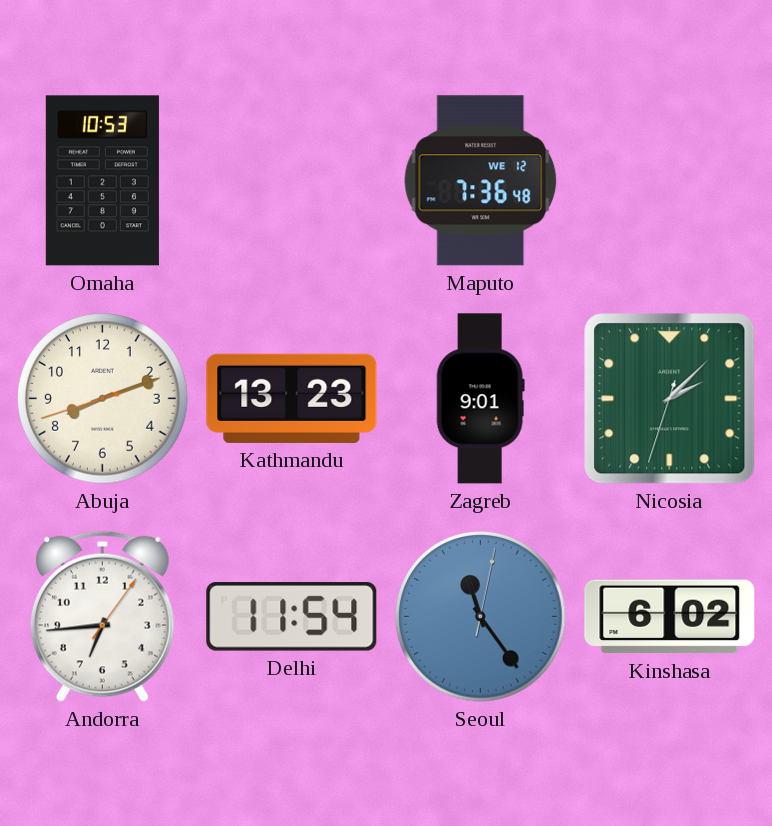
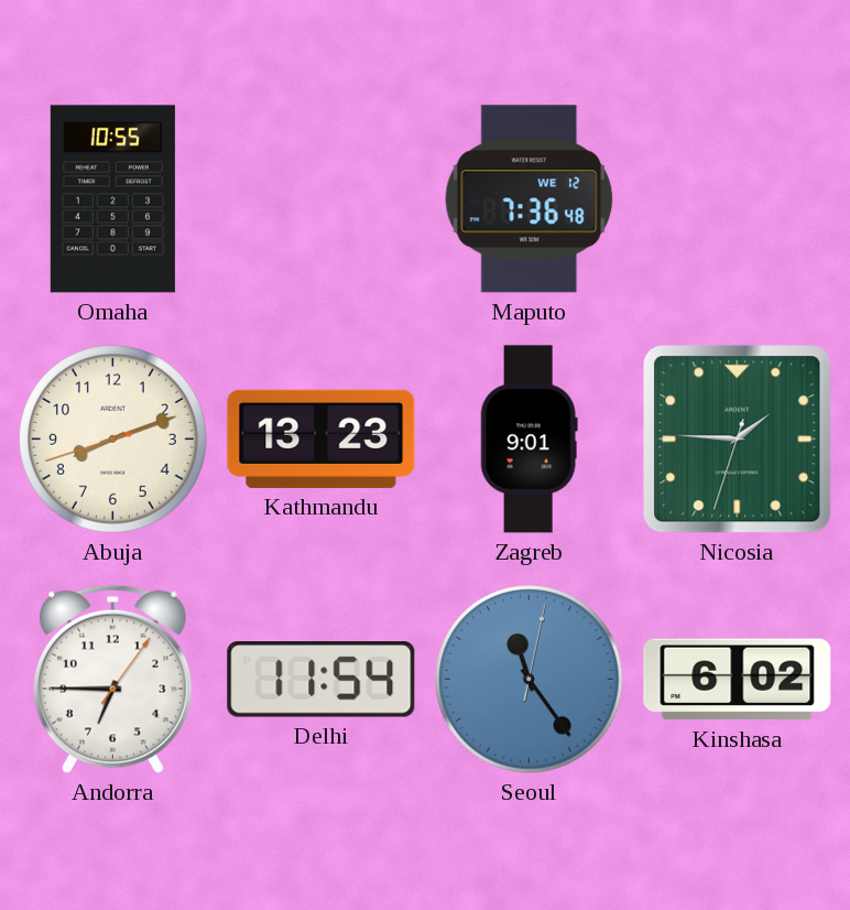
Omaha: 10:53 -> 10:55
Nicosia: 2:07 -> 1:45
Andorra: 6:44 -> 6:45
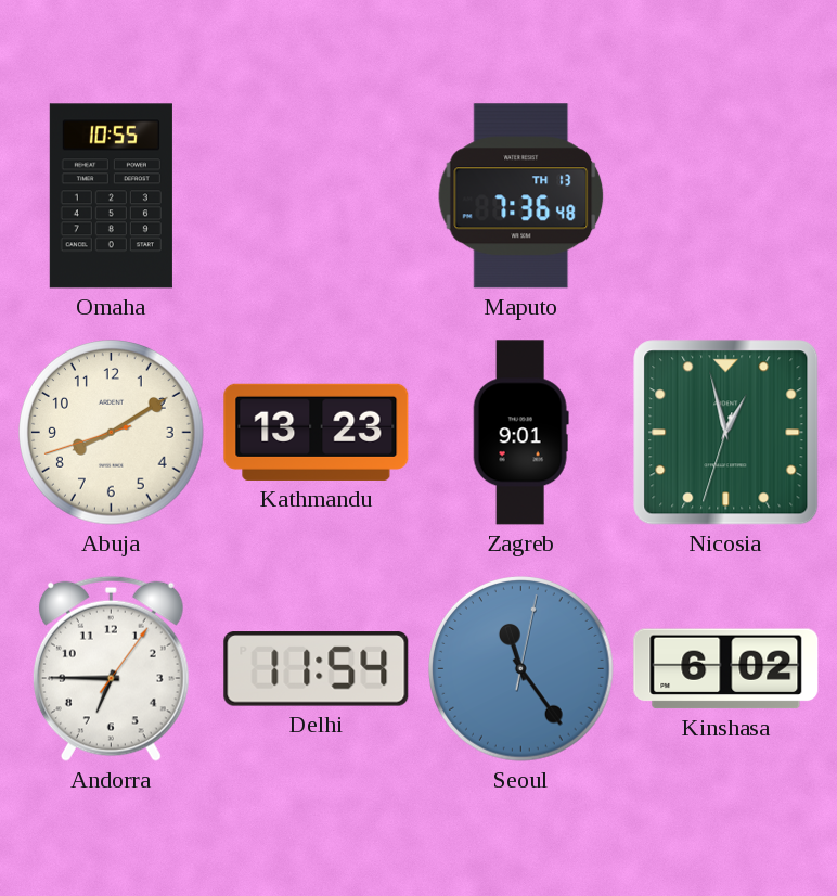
Maputo date: WE 12 -> TH 13
Abuja: 8:11 -> 8:09
Nicosia: 1:45 -> 12:57
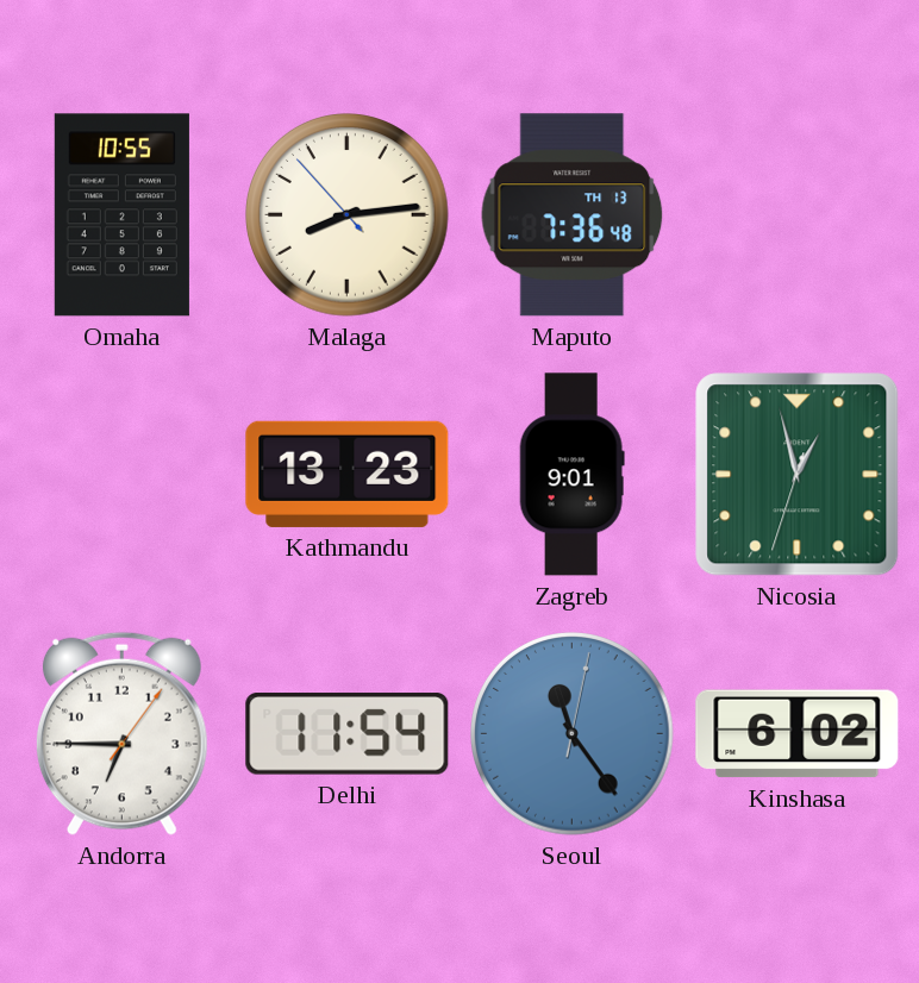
Malaga: none -> 8:13
Abuja: 8:09 -> none
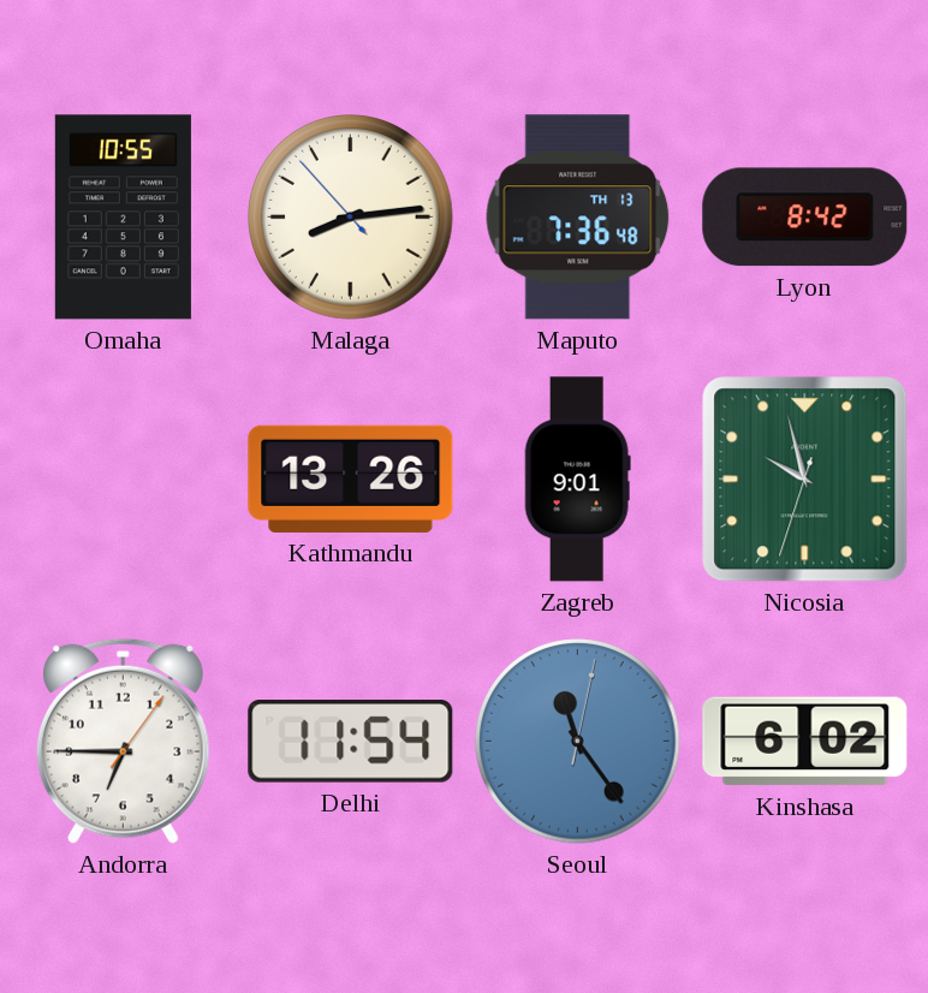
Lyon: none -> 8:42
Kathmandu: 13:23 -> 13:26
Nicosia: 12:57 -> 9:57
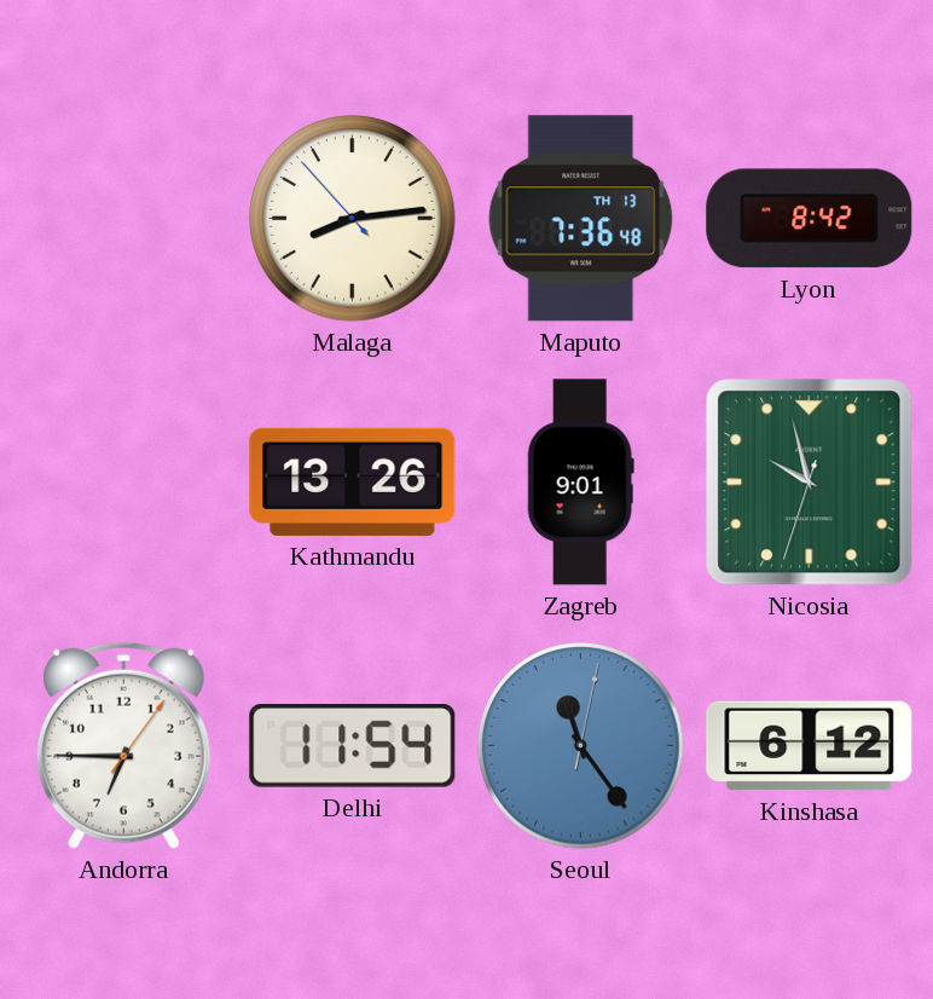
Omaha: 10:55 -> none
Kinshasa: 6:02 -> 6:12
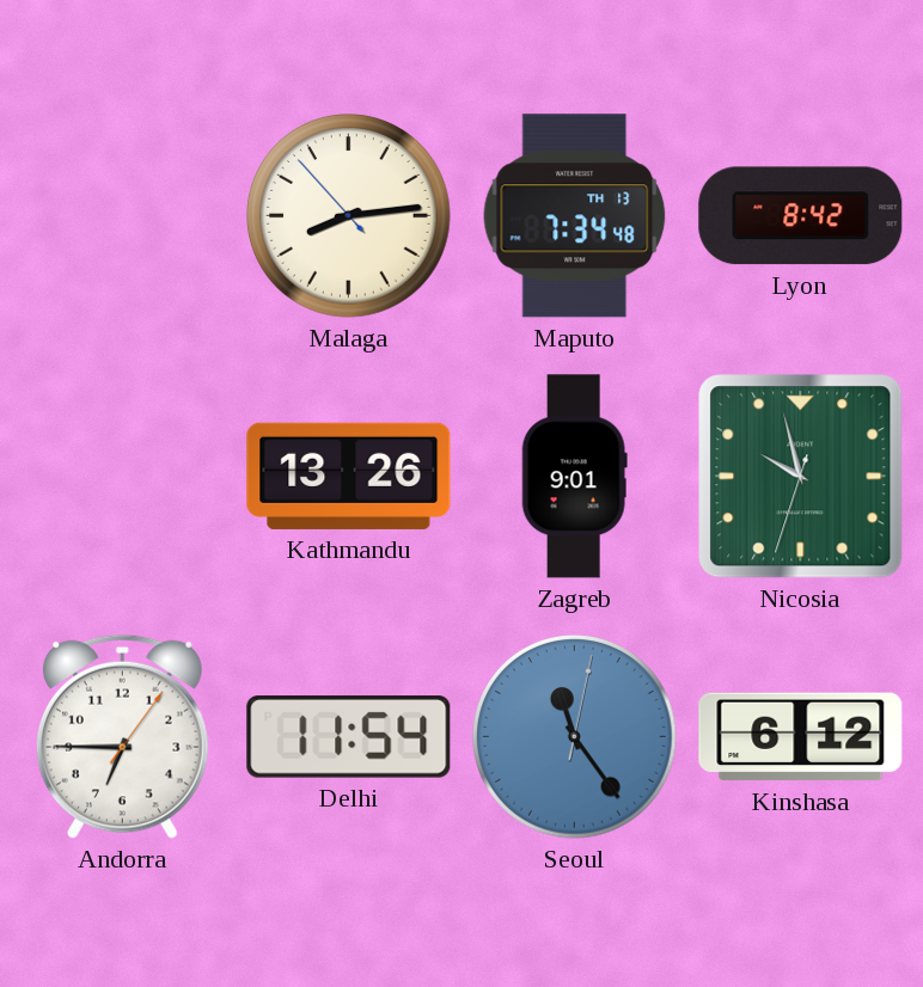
Maputo: 7:36 -> 7:34
